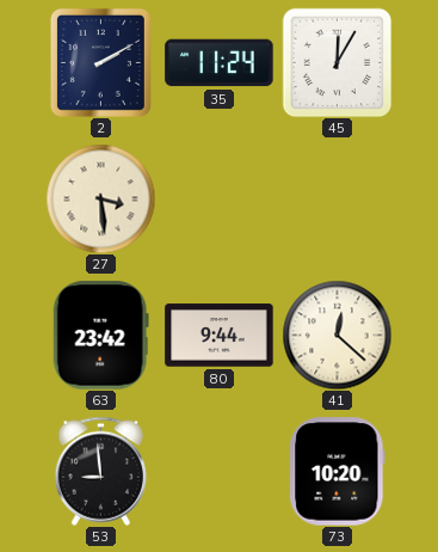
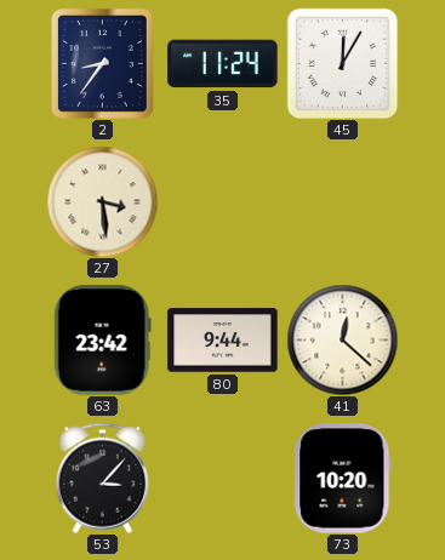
2: 2:10 -> 8:36
53: 8:59 -> 3:07
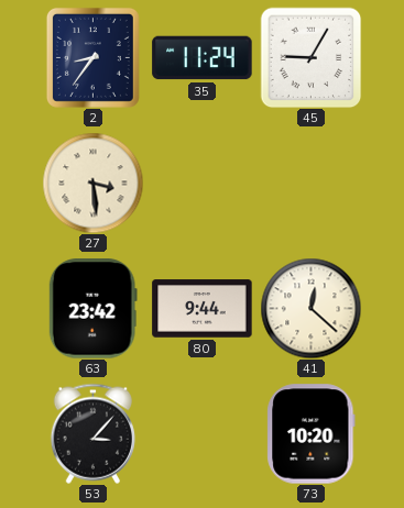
45: 12:05 -> 9:05
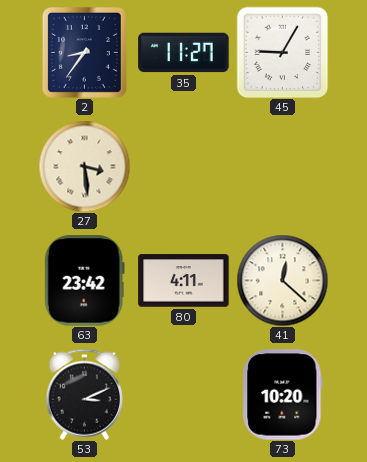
35: 11:24 -> 11:27
80: 9:44 -> 4:11
53: 3:07 -> 3:11
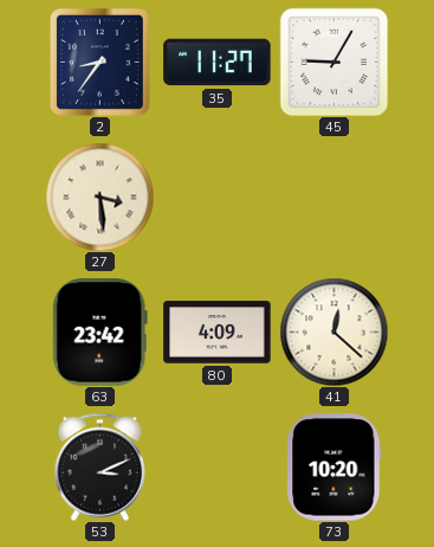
80: 4:11 -> 4:09
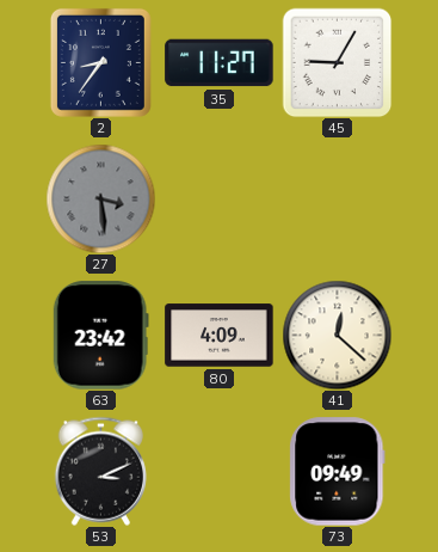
27 dial: cream -> grey
73: 10:20 -> 09:49
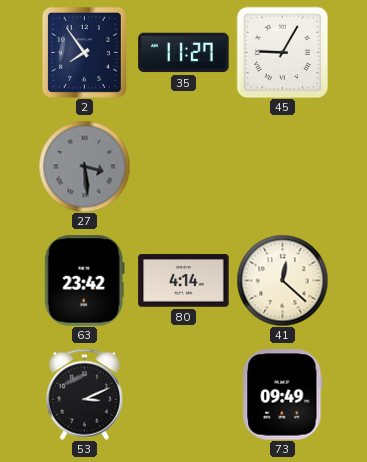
2: 8:36 -> 7:54
80: 4:09 -> 4:14
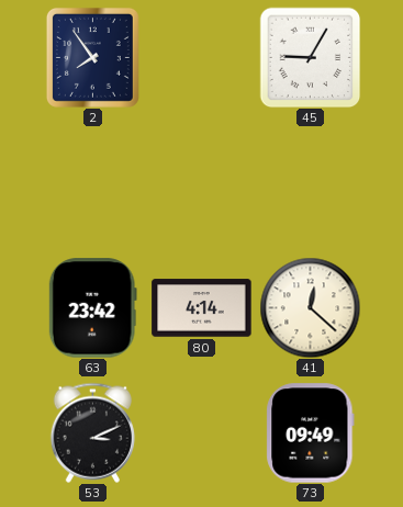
35: 11:27 -> none
27: 3:29 -> none
